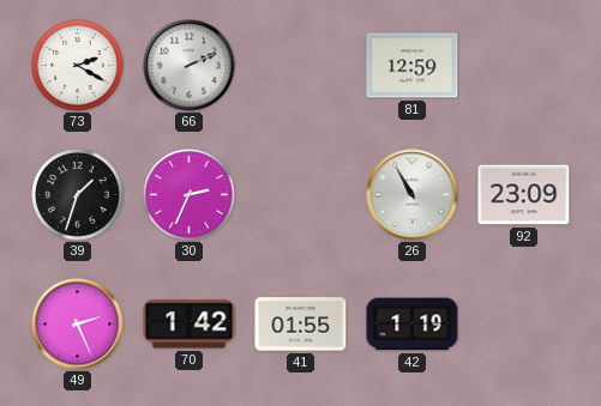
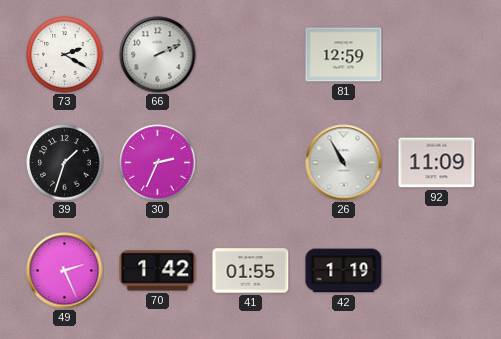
92: 23:09 -> 11:09
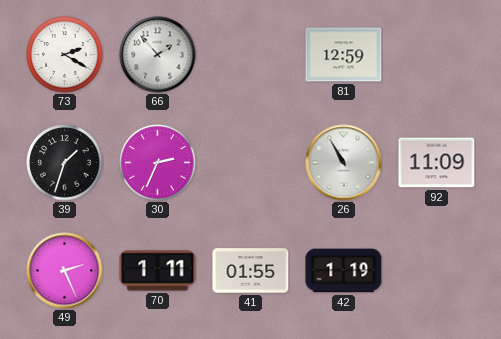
66: 2:11 -> 1:53
70: 1:42 -> 1:11
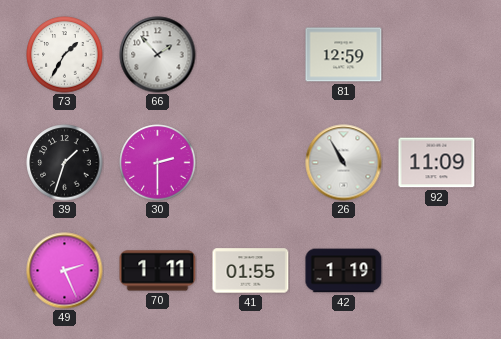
73: 2:20 -> 1:35
30: 2:34 -> 2:30
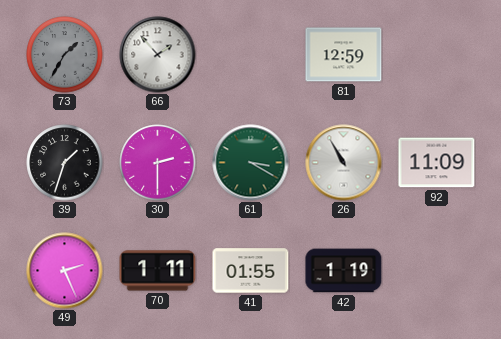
73 dial: white -> grey
61: none -> 3:20
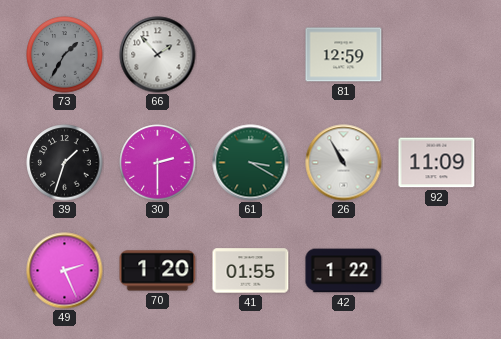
70: 1:11 -> 1:20
42: 1:19 -> 1:22
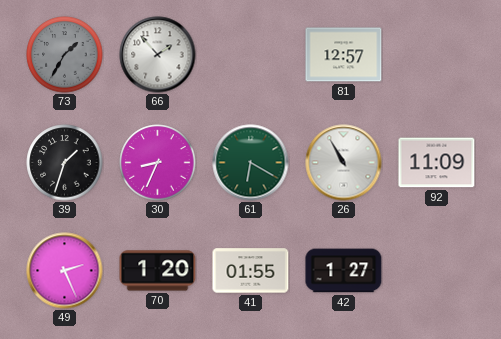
81: 12:59 -> 12:57
30: 2:30 -> 8:34
61: 3:20 -> 6:20
42: 1:22 -> 1:27
